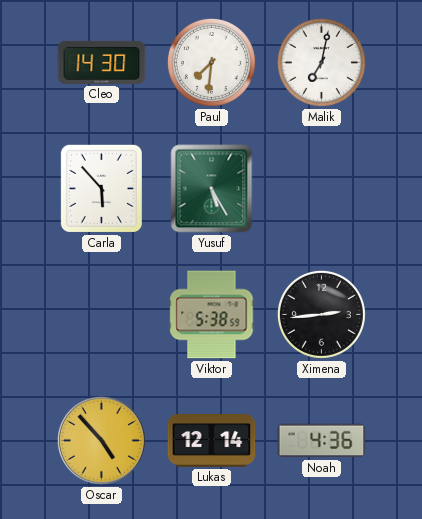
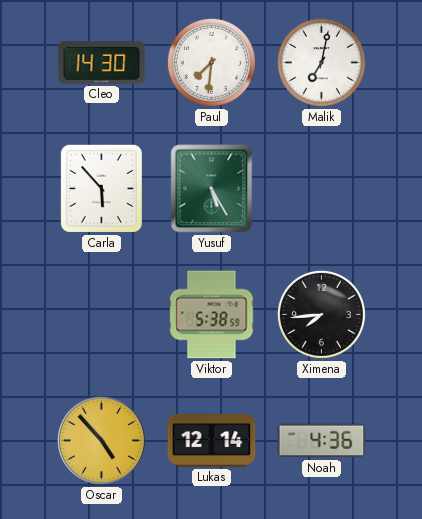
Ximena: 2:44 -> 7:44
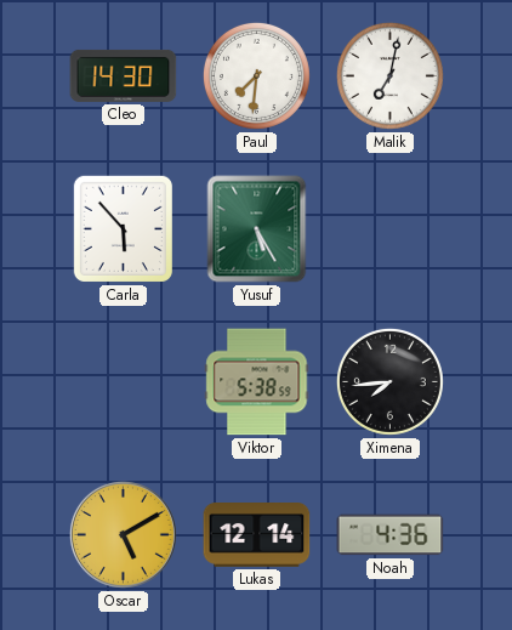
Oscar: 4:53 -> 5:10
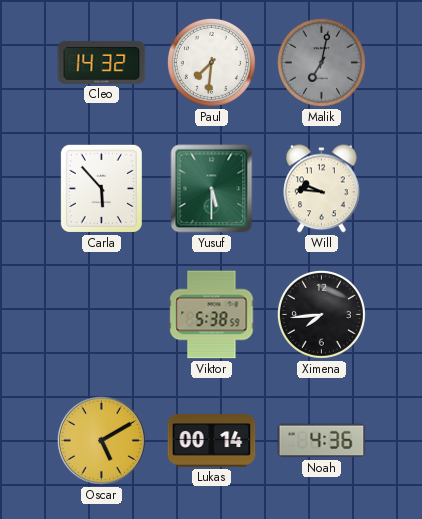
Cleo: 14:30 -> 14:32
Malik dial: white -> grey
Yusuf: 5:25 -> 5:30
Will: none -> 9:46
Lukas: 12:14 -> 00:14
